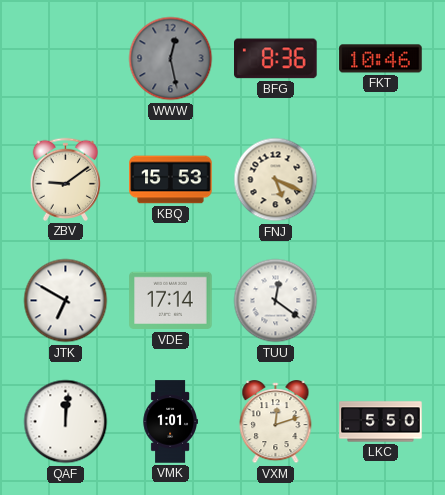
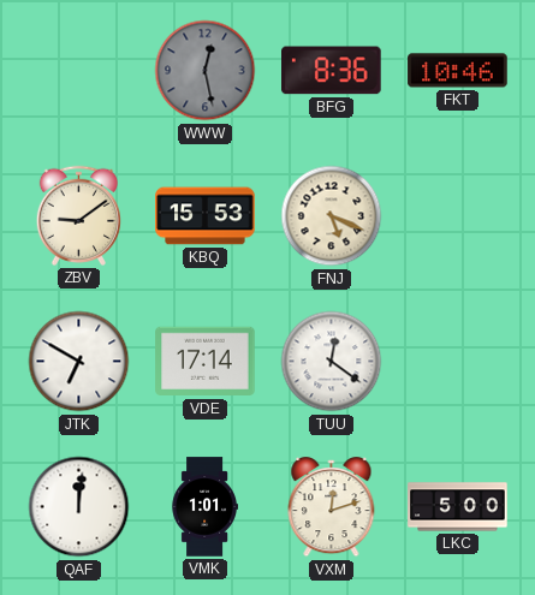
LKC: 5:50 -> 5:00
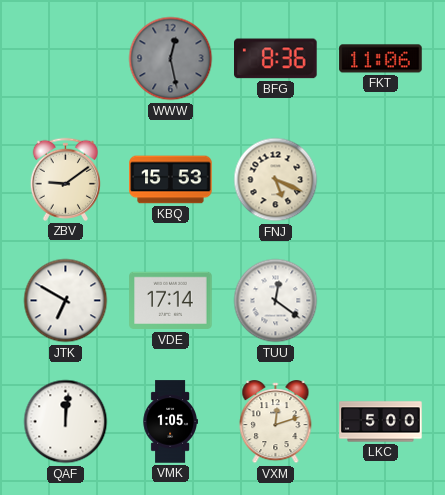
FKT: 10:46 -> 11:06
VMK: 1:01 -> 1:05
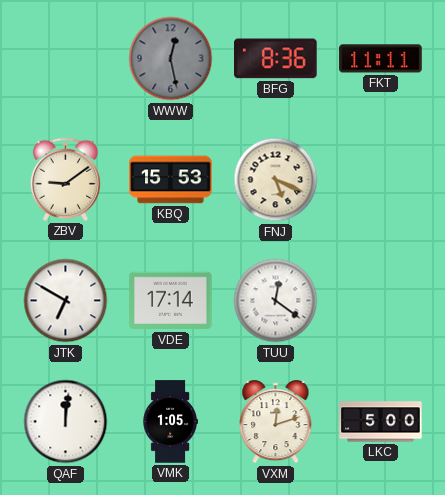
FKT: 11:06 -> 11:11
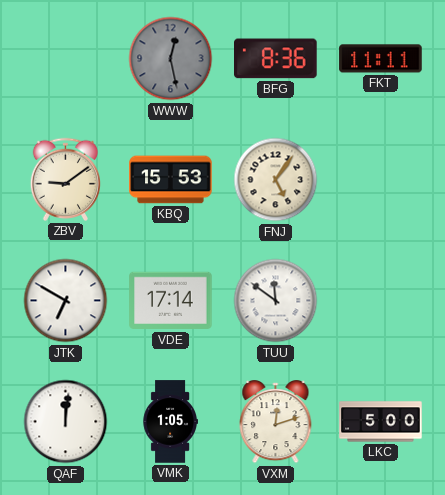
FNJ: 5:19 -> 5:06
TUU: 12:21 -> 11:51
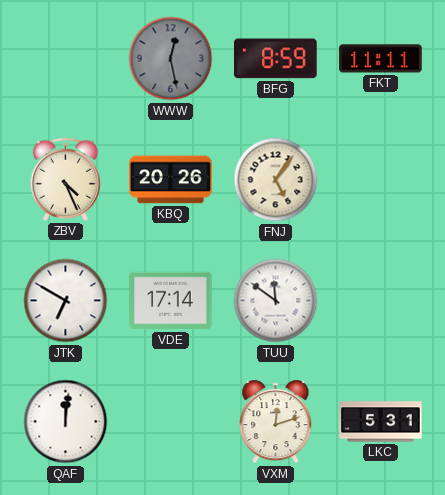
BFG: 8:36 -> 8:59
ZBV: 9:09 -> 4:26
KBQ: 15:53 -> 20:26
VMK: 1:05 -> none
LKC: 5:00 -> 5:31
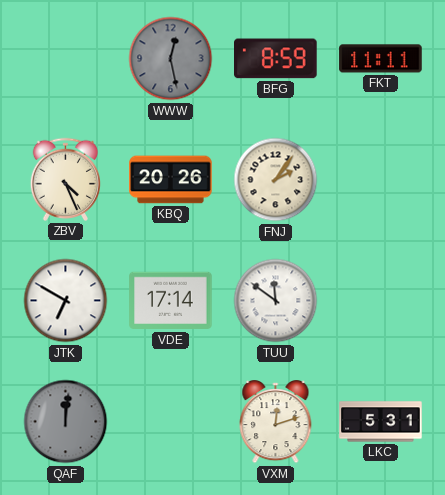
FNJ: 5:06 -> 2:06
QAF dial: white -> grey
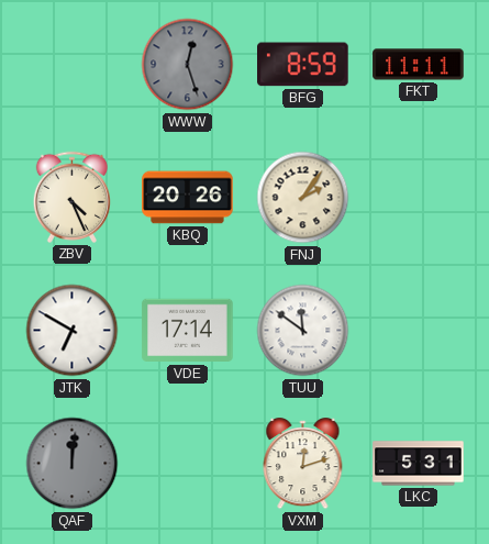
WWW: 12:28 -> 12:27
